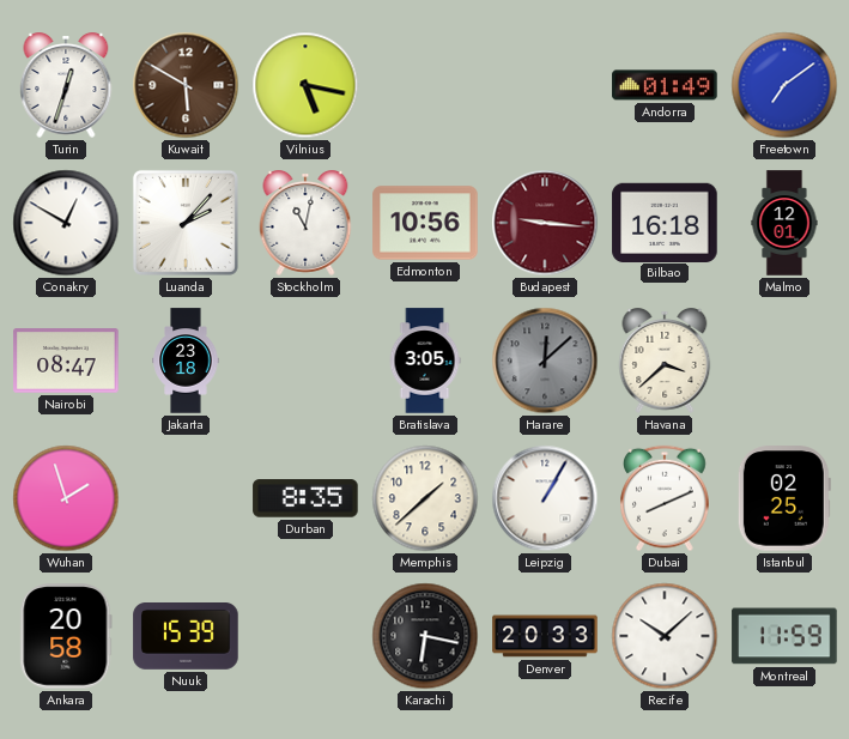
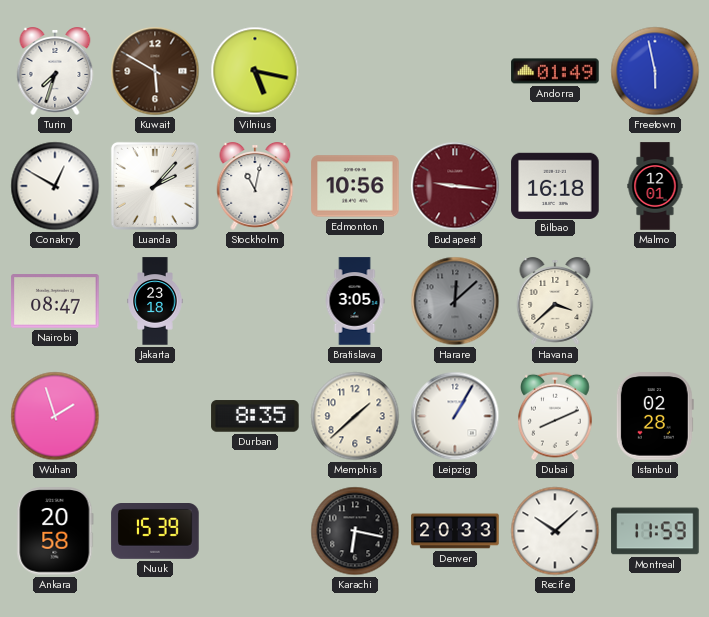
Turin: 12:33 -> 7:33
Freetown: 7:09 -> 5:58
Istanbul: 02:25 -> 02:28
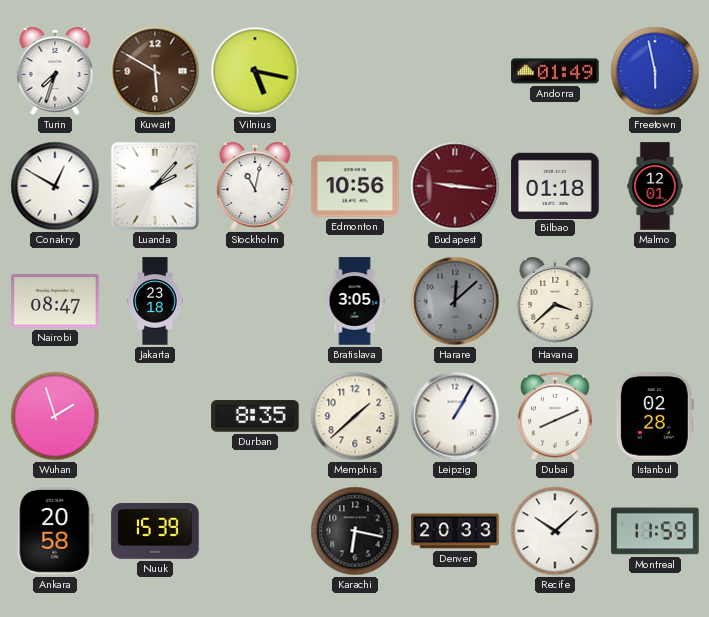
Bilbao: 16:18 -> 01:18
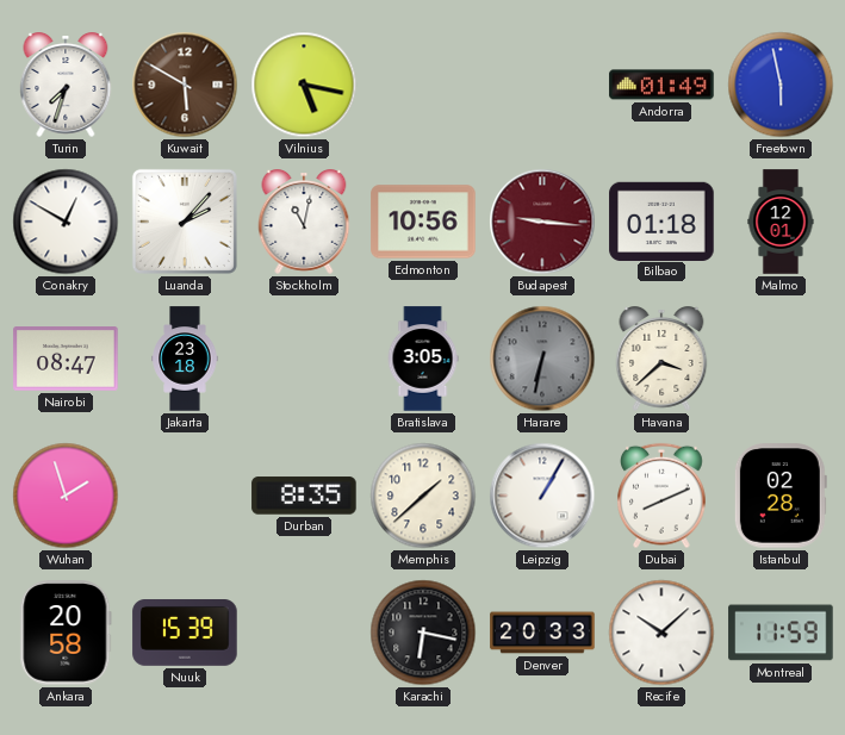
Harare: 12:08 -> 6:32
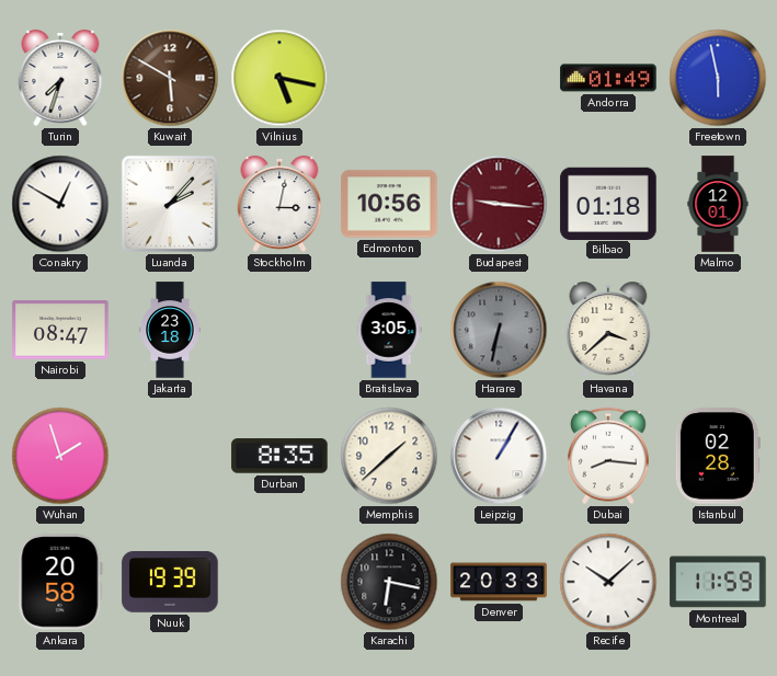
Stockholm: 11:02 -> 3:02
Dubai: 8:11 -> 8:16
Nuuk: 15:39 -> 19:39
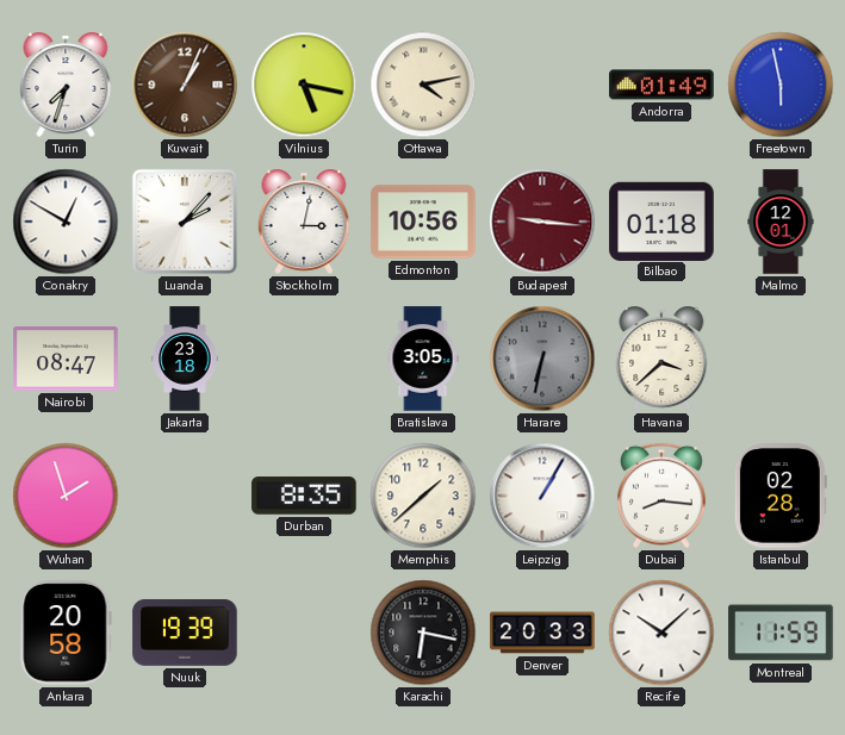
Kuwait: 5:50 -> 1:04
Ottawa: none -> 4:13
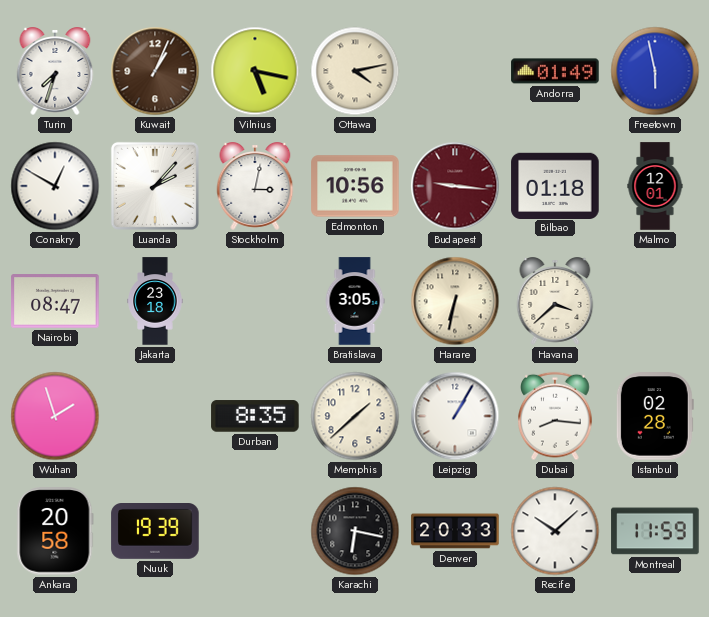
Harare dial: grey -> cream
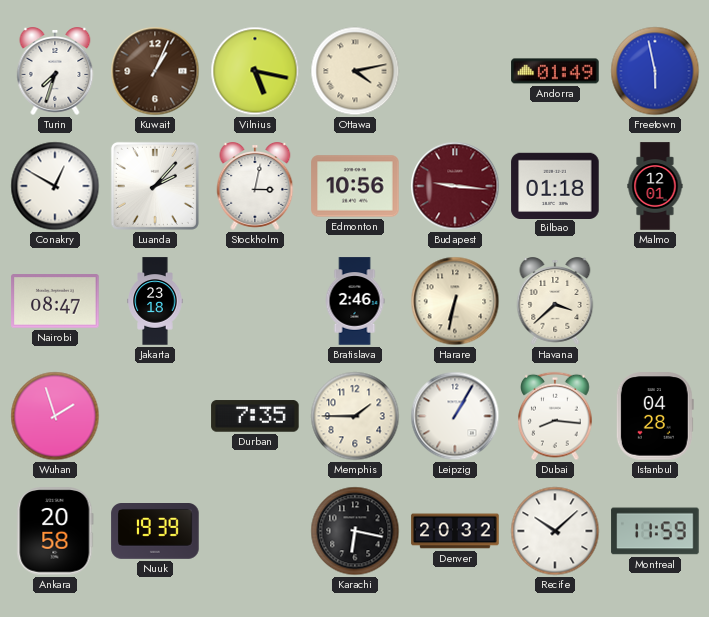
Bratislava: 3:05 -> 2:46
Durban: 8:35 -> 7:35
Memphis: 1:38 -> 1:45
Istanbul: 02:28 -> 04:28
Denver: 20:33 -> 20:32
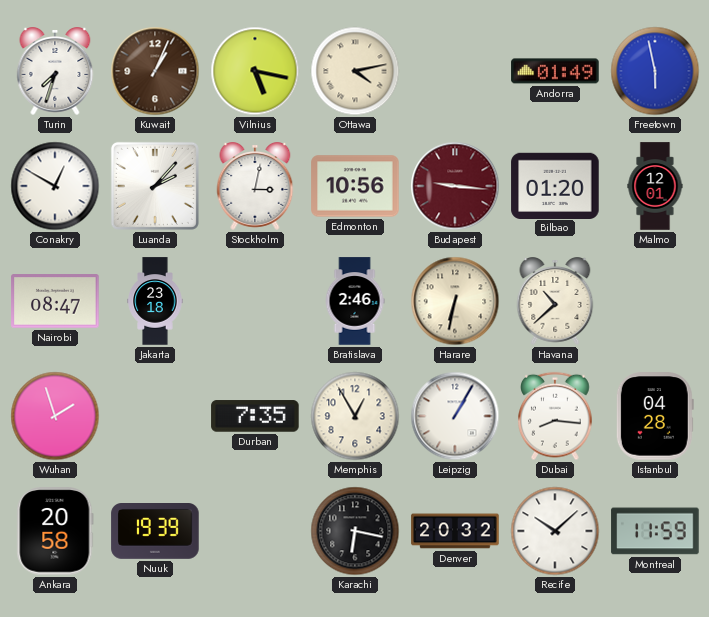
Bilbao: 01:18 -> 01:20
Havana: 3:38 -> 10:38
Memphis: 1:45 -> 12:55
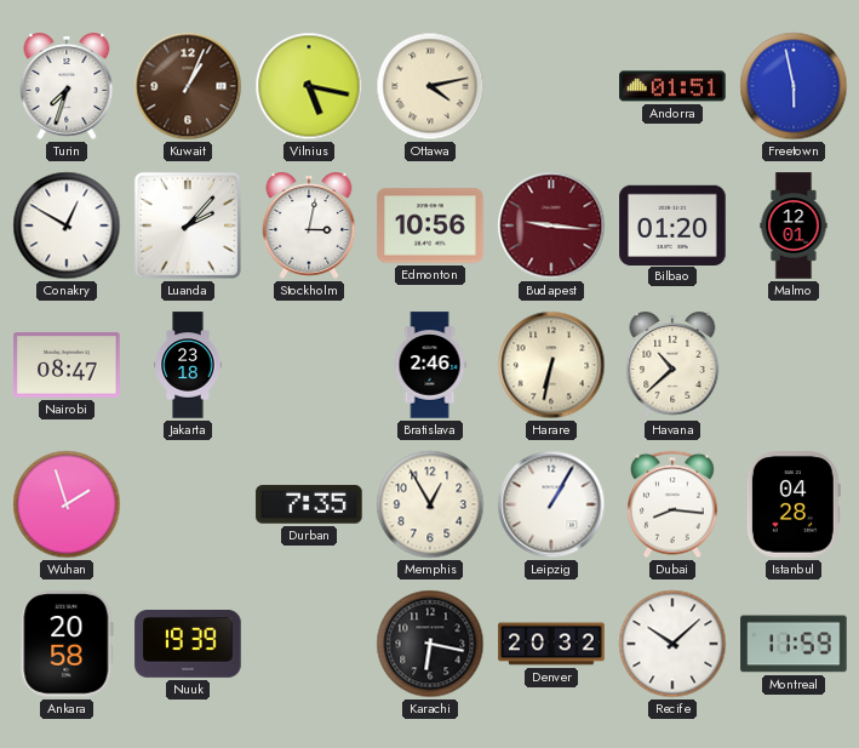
Andorra: 01:49 -> 01:51
